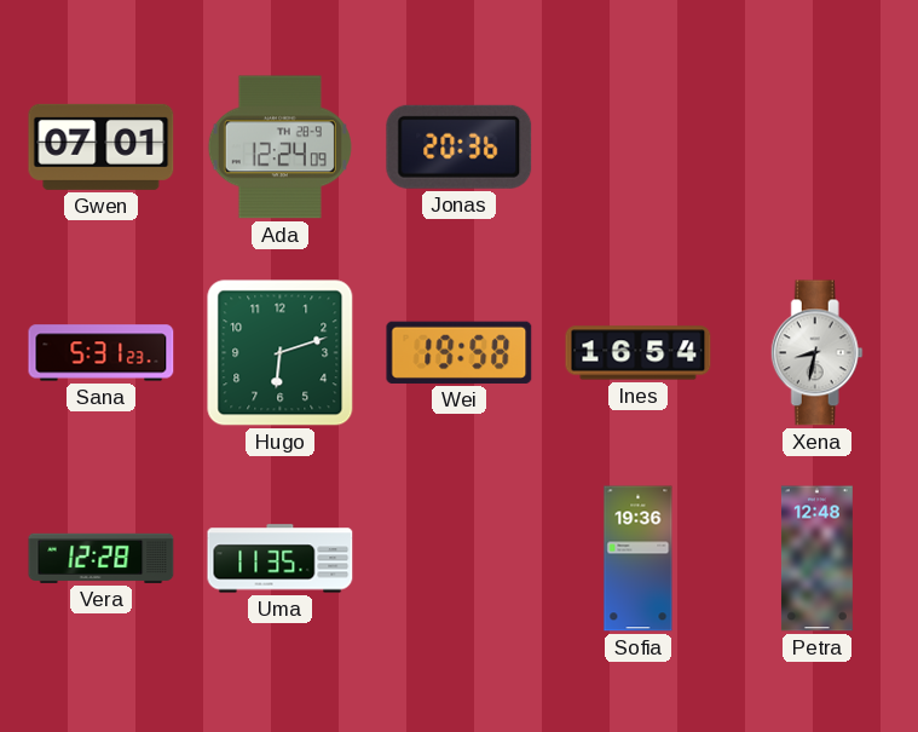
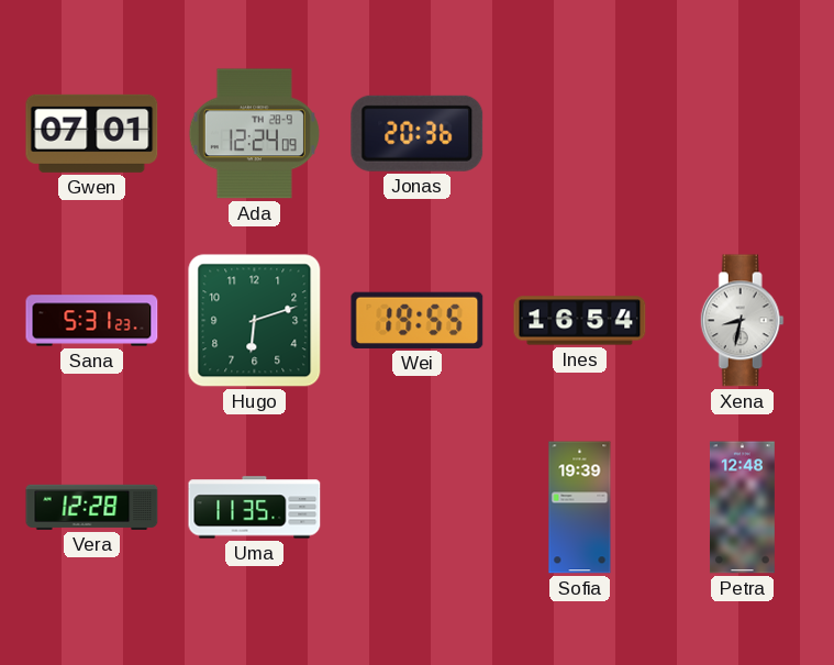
Wei: 19:58 -> 19:55
Sofia: 19:36 -> 19:39
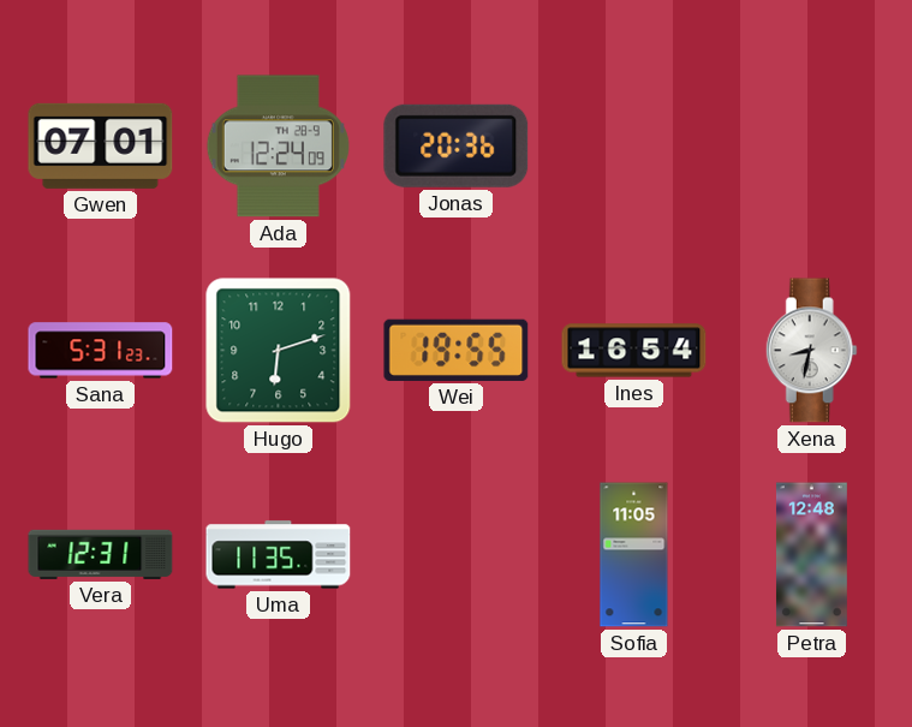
Vera: 12:28 -> 12:31
Sofia: 19:39 -> 11:05
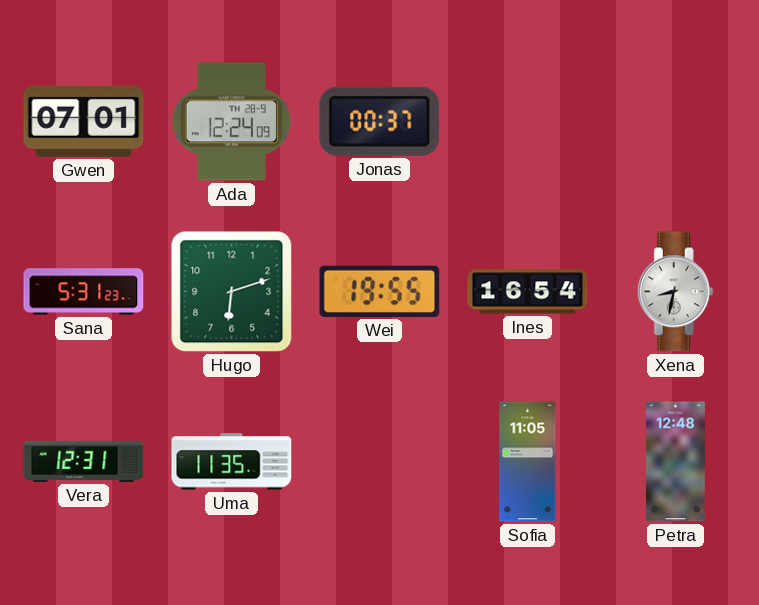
Jonas: 20:36 -> 00:37
